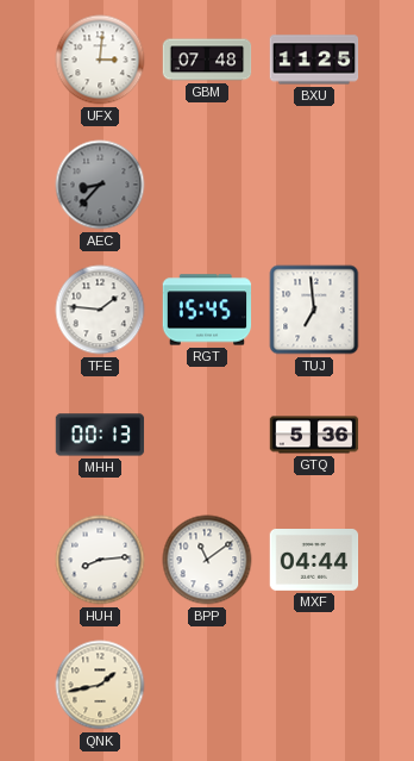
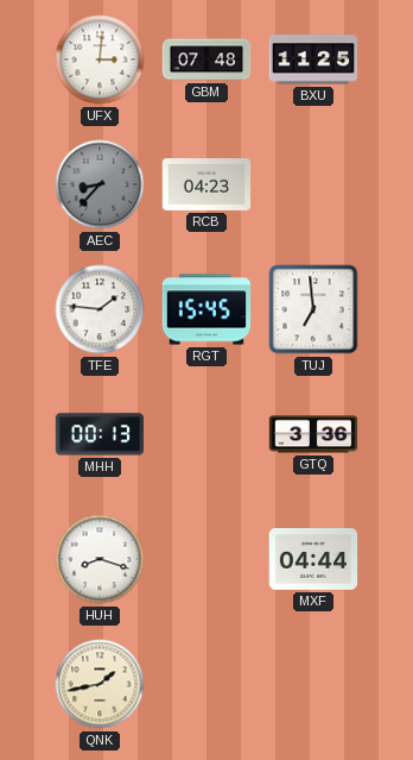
RCB: none -> 04:23
GTQ: 5:36 -> 3:36
HUH: 8:14 -> 8:18
BPP: 11:09 -> none
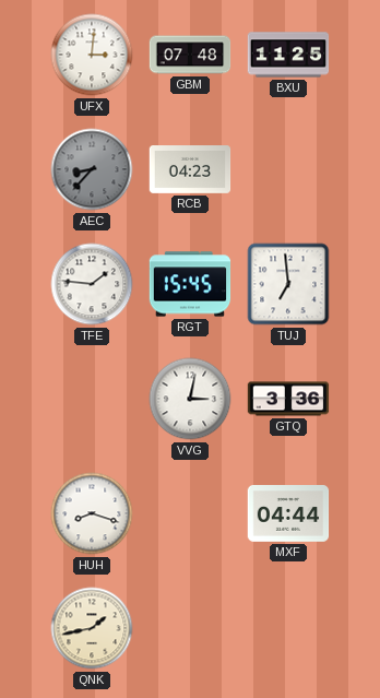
MHH: 00:13 -> none
VVG: none -> 3:02
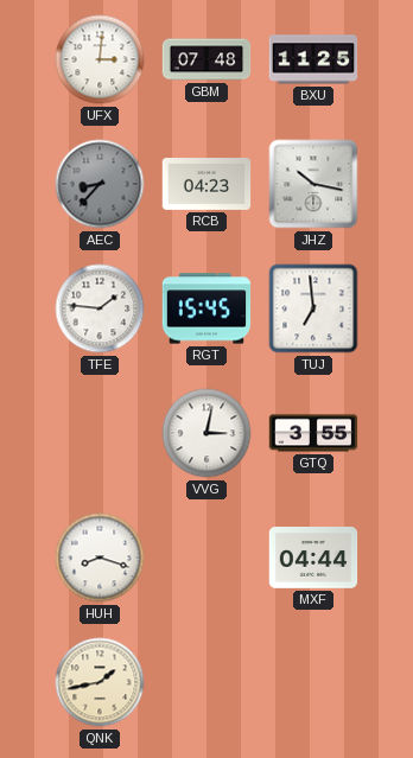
JHZ: none -> 10:17
GTQ: 3:36 -> 3:55
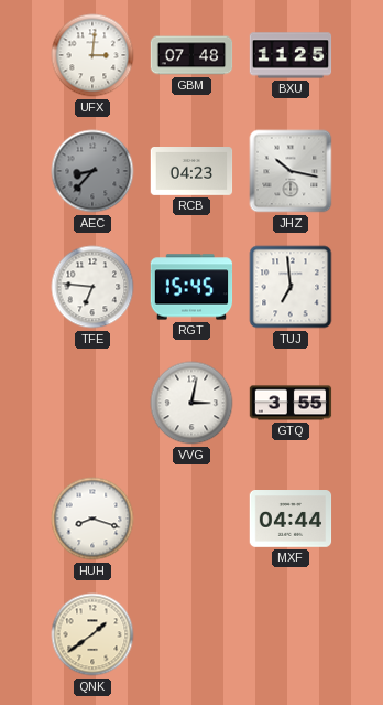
TFE: 1:46 -> 6:46
QNK: 1:43 -> 1:39
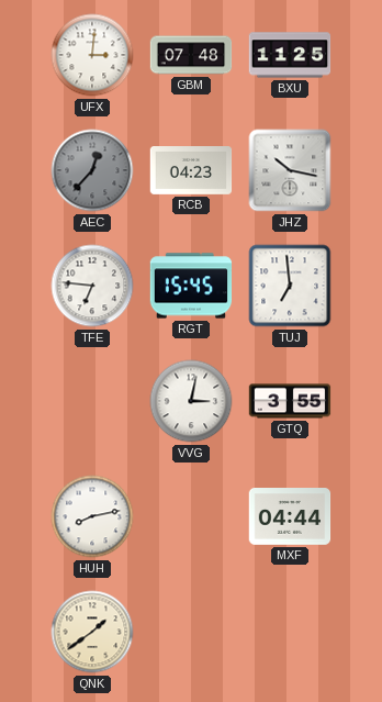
AEC: 8:37 -> 12:37
HUH: 8:18 -> 8:13
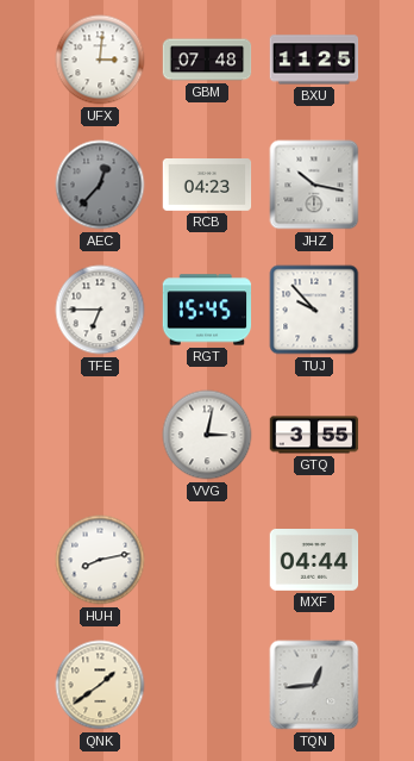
TFE: 6:46 -> 6:45
TUJ: 6:59 -> 9:53
TQN: none -> 12:44
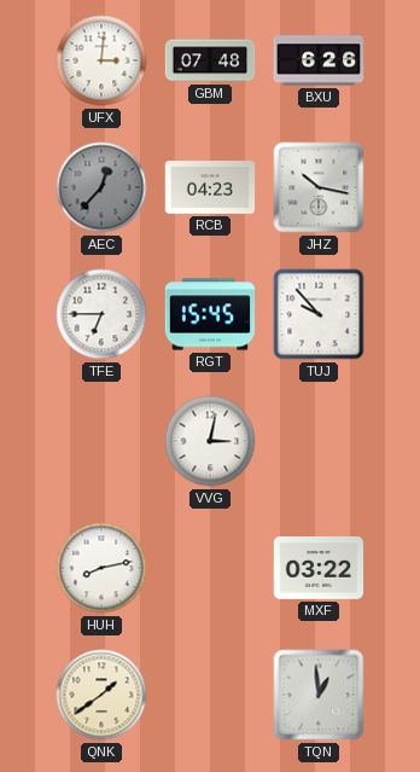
BXU: 11:25 -> 6:26
GTQ: 3:55 -> none
MXF: 04:44 -> 03:22
TQN: 12:44 -> 12:59
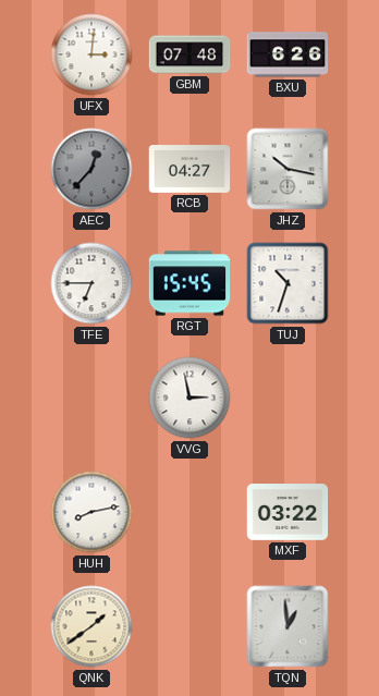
RCB: 04:23 -> 04:27
TUJ: 9:53 -> 10:33
VVG: 3:02 -> 2:58
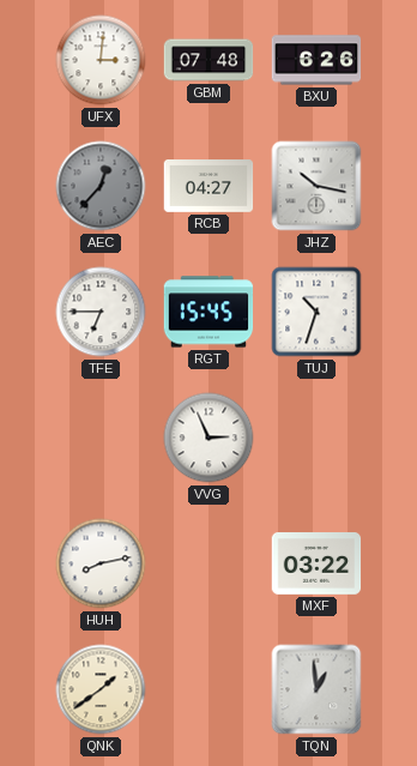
VVG: 2:58 -> 2:56
